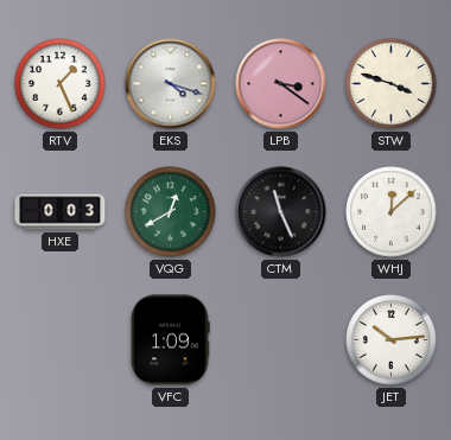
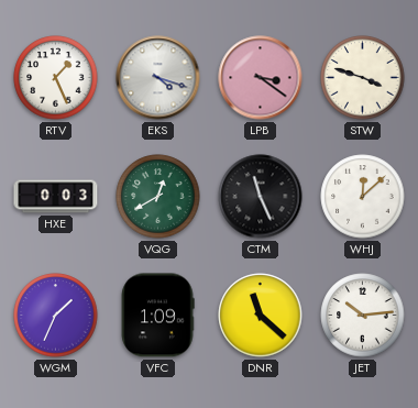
WGM: none -> 1:34
DNR: none -> 11:22
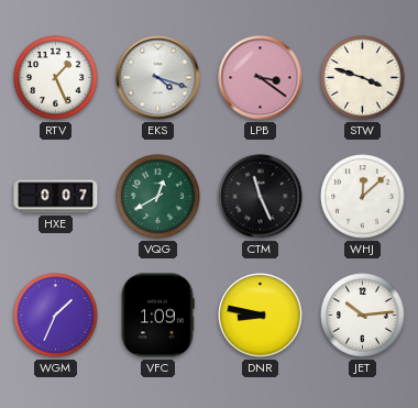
HXE: 0:03 -> 0:07
DNR: 11:22 -> 8:47
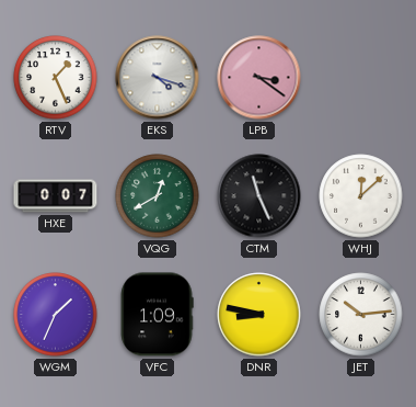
STW: 3:48 -> none
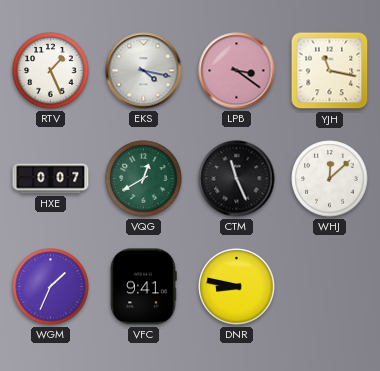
EKS: 4:18 -> 4:17
YJH: none -> 11:17
VFC: 1:09 -> 9:41
JET: 10:14 -> none
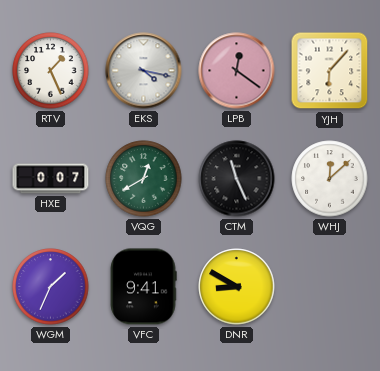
LPB: 3:21 -> 12:21
YJH: 11:17 -> 6:07
DNR: 8:47 -> 8:50
